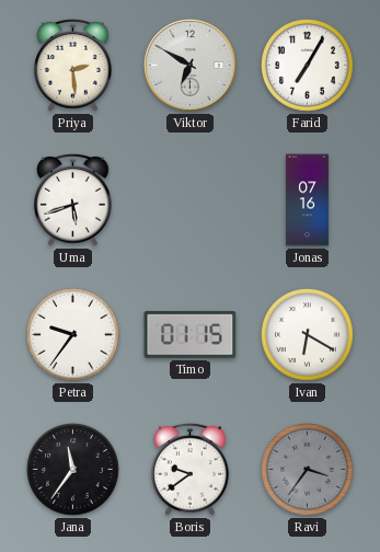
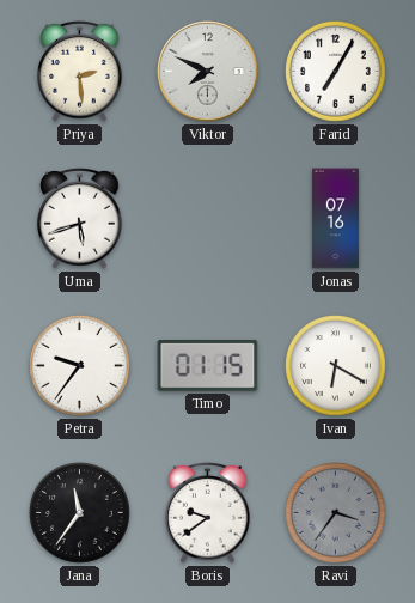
Viktor: 6:50 -> 7:49
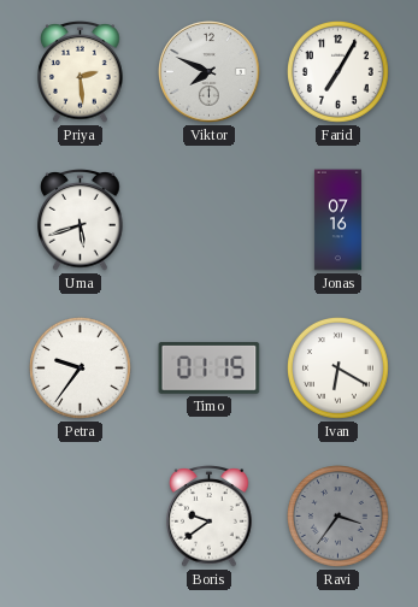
Jana: 11:36 -> none
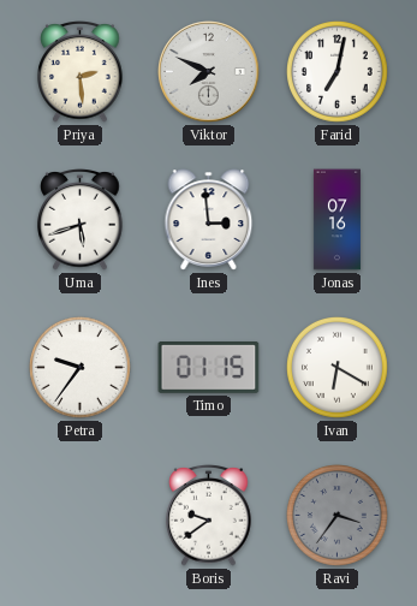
Farid: 7:05 -> 7:02
Ines: none -> 2:59
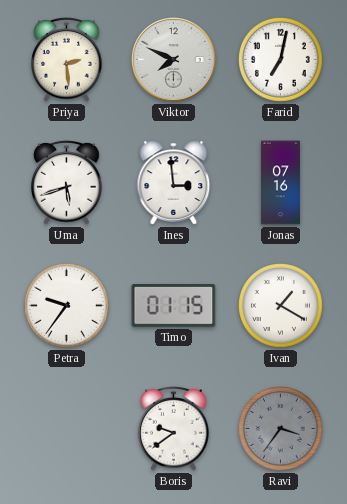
Ivan: 6:20 -> 1:20
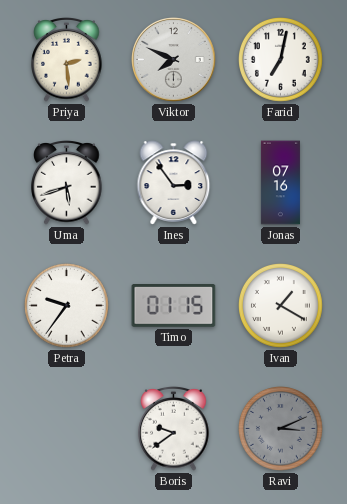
Ines: 2:59 -> 2:54
Ravi: 3:36 -> 3:11
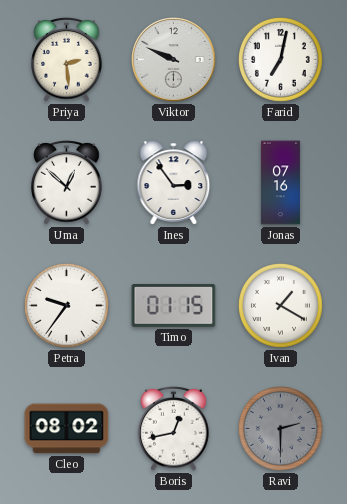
Viktor: 7:49 -> 9:49
Uma: 5:42 -> 12:52
Cleo: none -> 08:02
Boris: 9:39 -> 12:43
Ravi: 3:11 -> 2:30
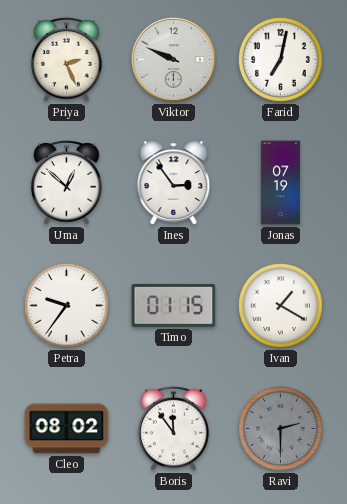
Priya: 2:29 -> 2:26
Jonas: 07:16 -> 07:19
Boris: 12:43 -> 11:54
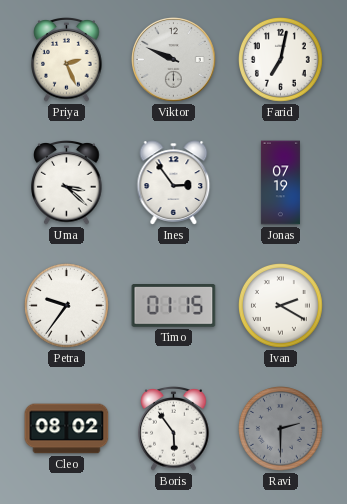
Uma: 12:52 -> 3:22
Ivan: 1:20 -> 2:20
Boris: 11:54 -> 5:54
